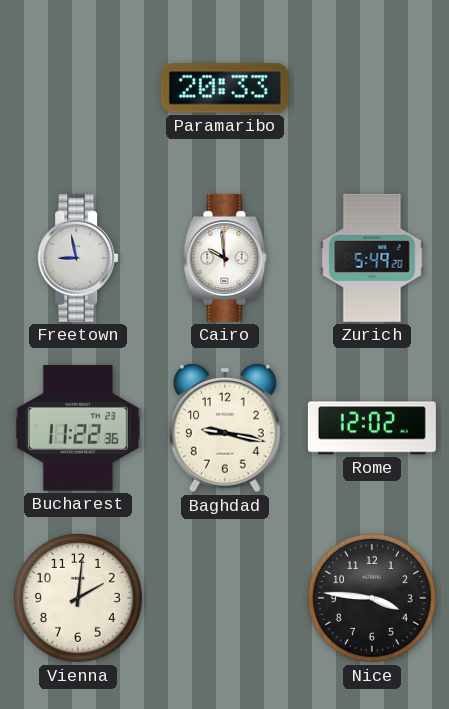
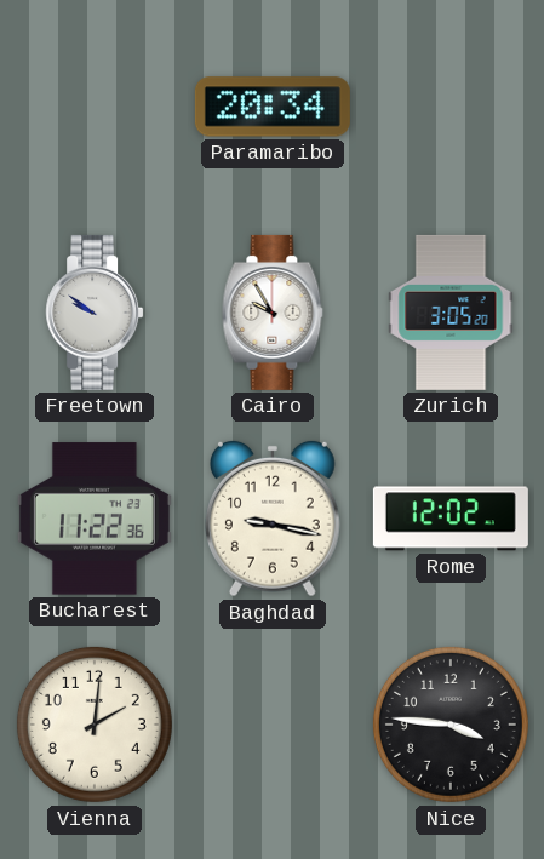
Paramaribo: 20:33 -> 20:34
Freetown: 8:58 -> 9:51
Cairo: 9:59 -> 9:55
Zurich: 5:49 -> 3:05
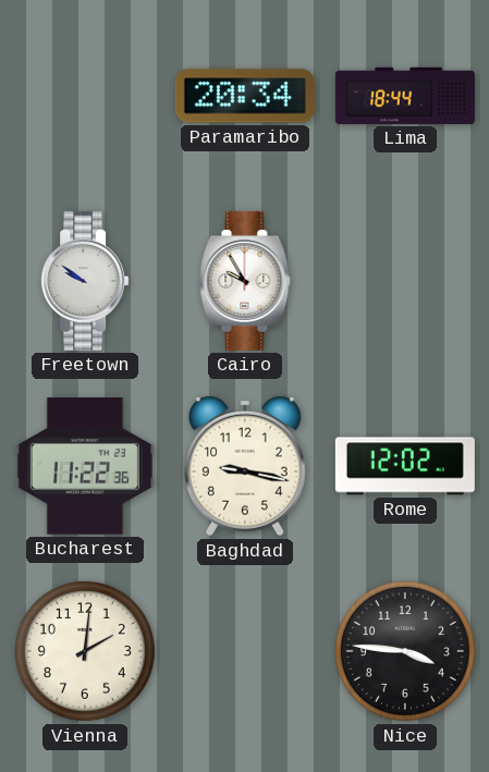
Lima: none -> 18:44
Zurich: 3:05 -> none
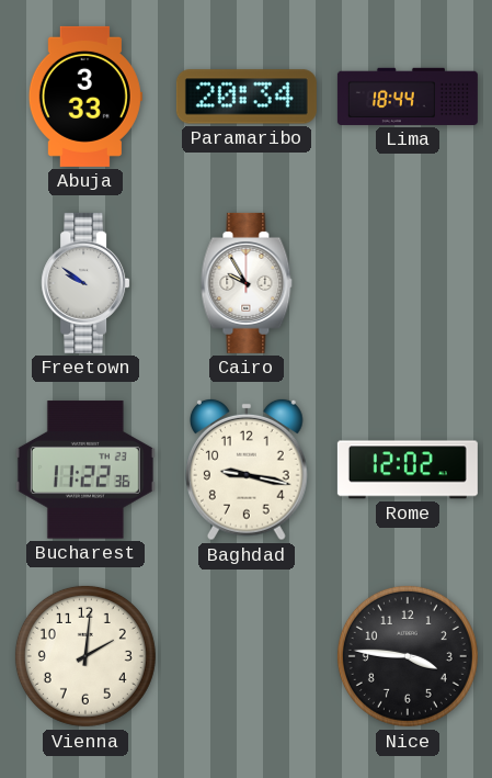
Abuja: none -> 3:33
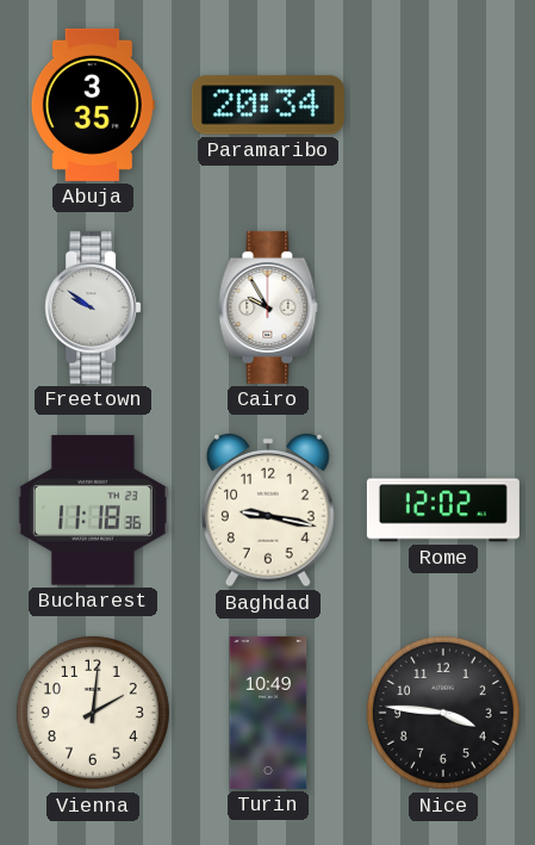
Abuja: 3:33 -> 3:35
Lima: 18:44 -> none
Bucharest: 11:22 -> 11:18
Turin: none -> 10:49
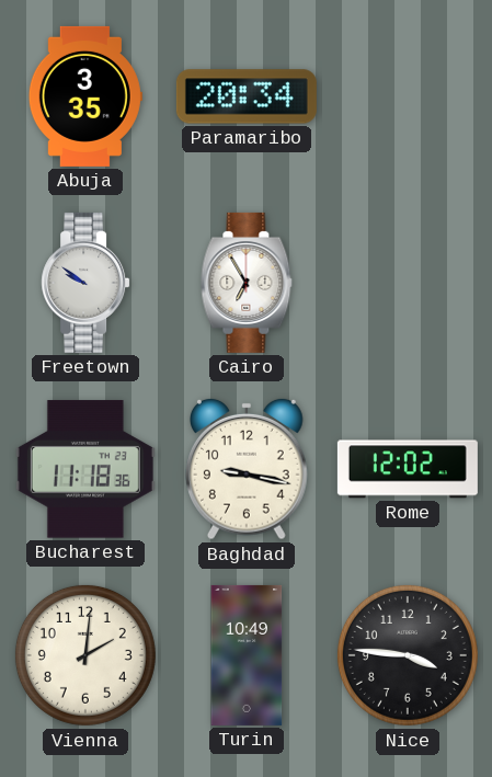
Cairo: 9:55 -> 6:55
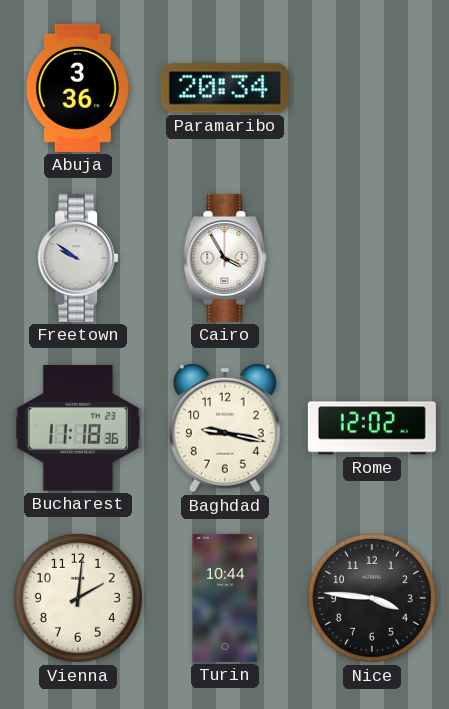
Abuja: 3:35 -> 3:36
Cairo: 6:55 -> 3:55
Turin: 10:49 -> 10:44
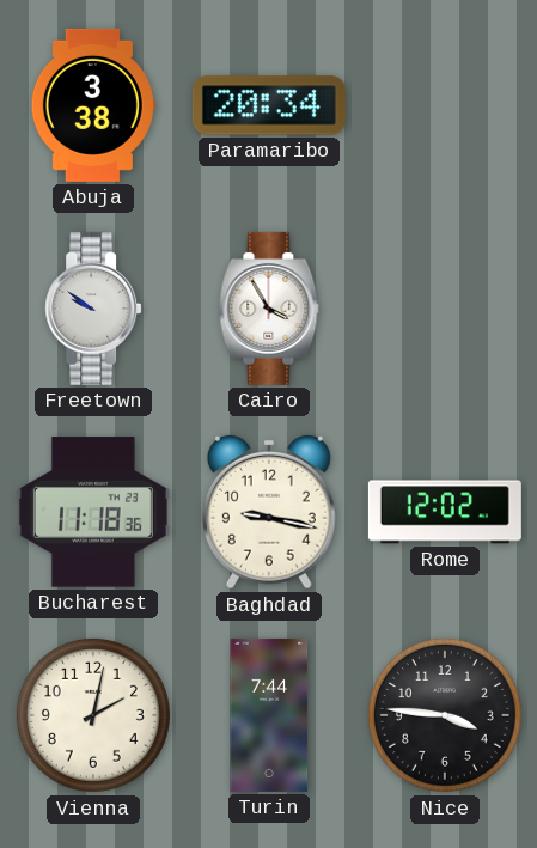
Abuja: 3:36 -> 3:38
Vienna: 2:01 -> 2:02
Turin: 10:44 -> 7:44
